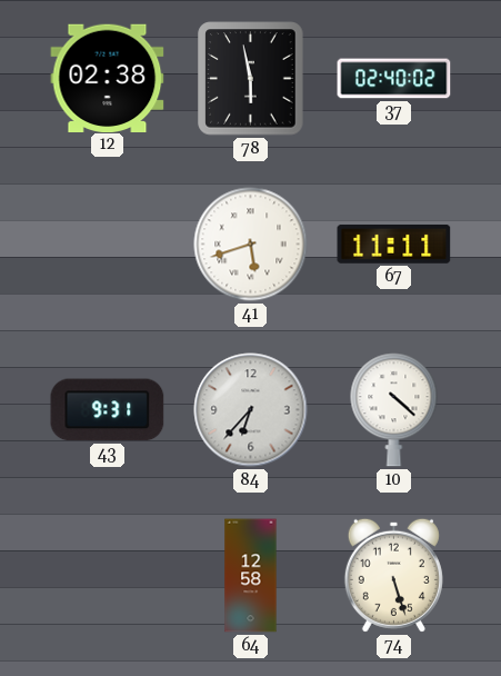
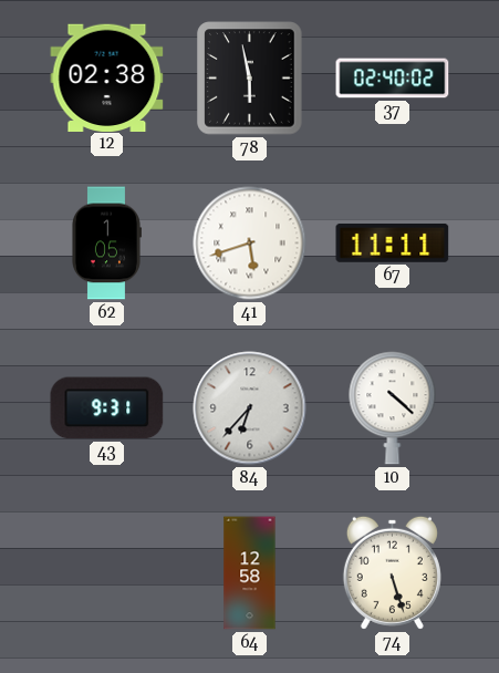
62: none -> 1:05
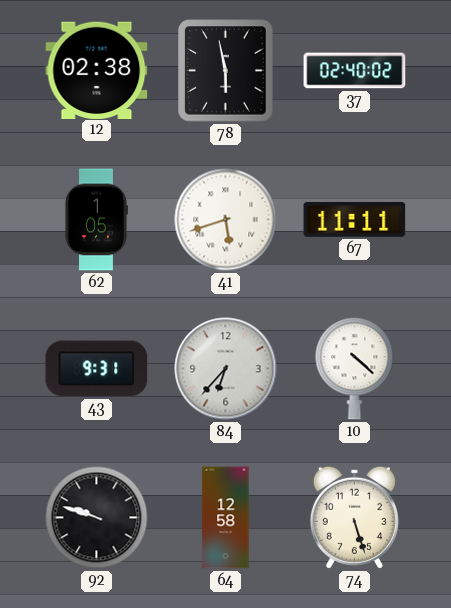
92: none -> 9:48
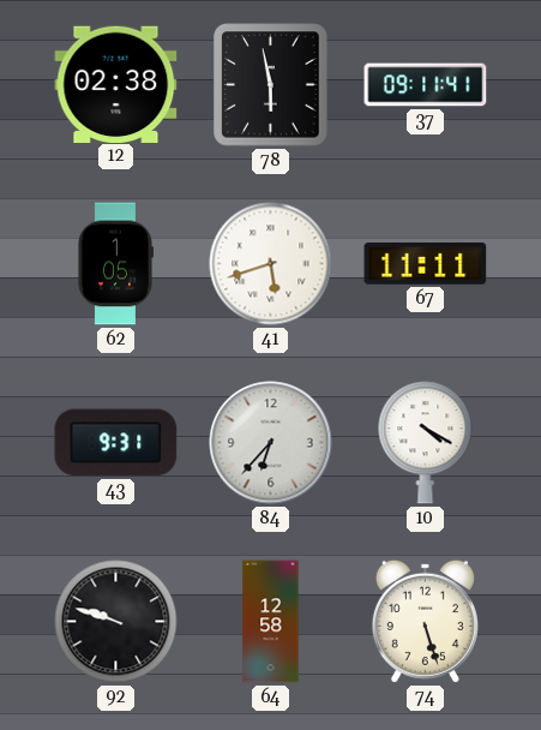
37: 02:40 -> 09:11
10: 4:22 -> 4:20
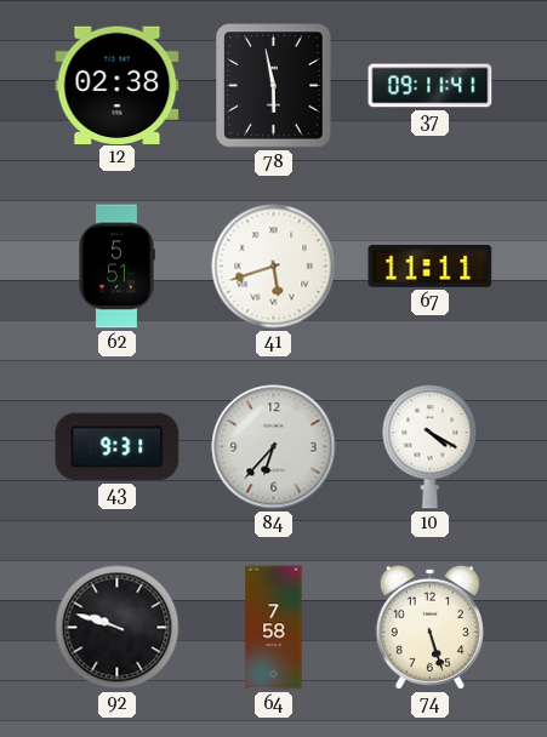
62: 1:05 -> 5:51
64: 12:58 -> 7:58
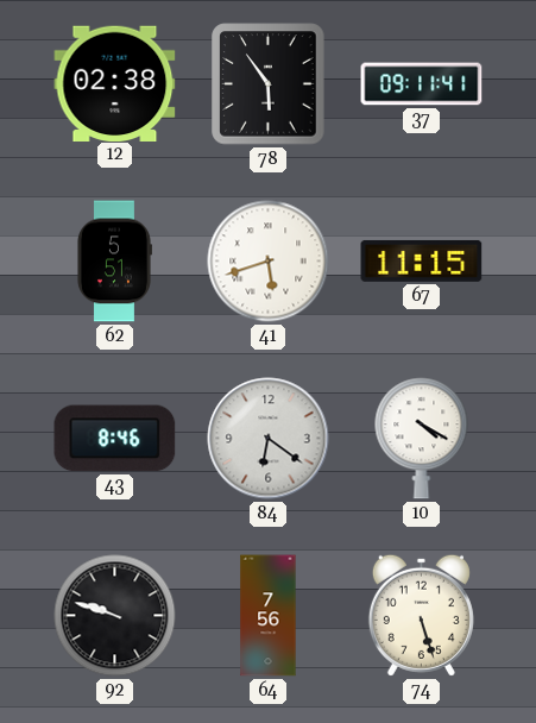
78: 5:58 -> 5:54
67: 11:11 -> 11:15
43: 9:31 -> 8:46
84: 6:37 -> 6:21
64: 7:58 -> 7:56
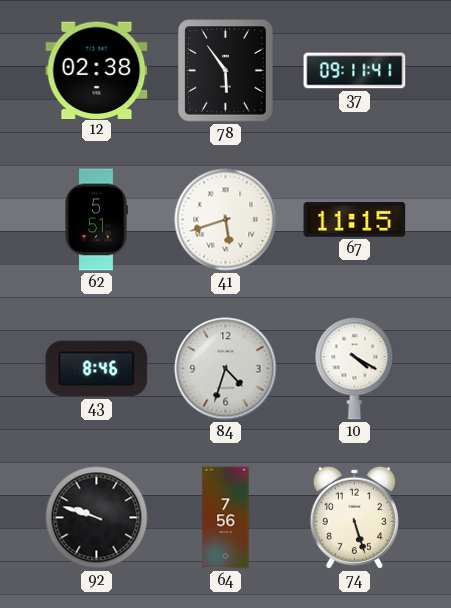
84: 6:21 -> 4:33
